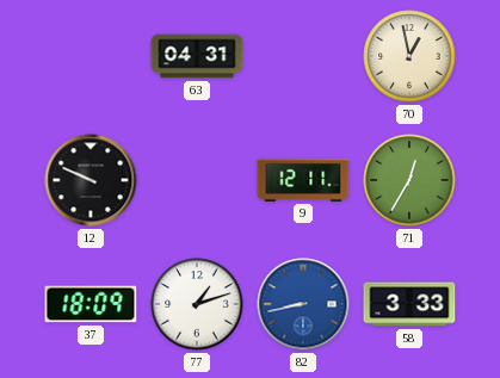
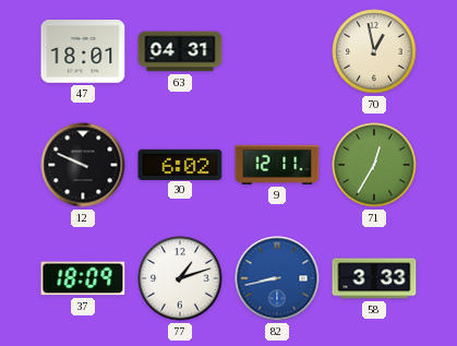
47: none -> 18:01
30: none -> 6:02
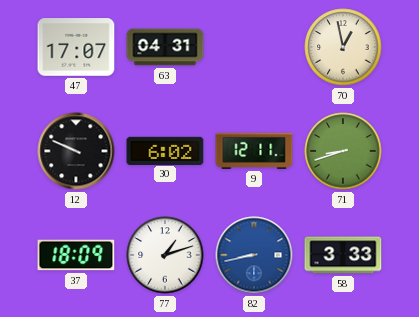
47: 18:01 -> 17:07
71: 12:35 -> 8:42
